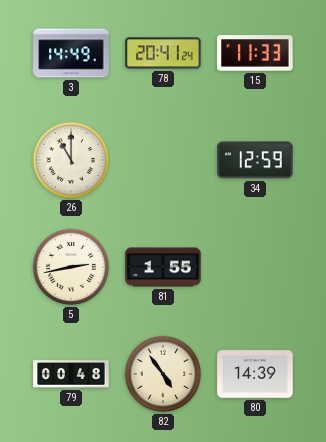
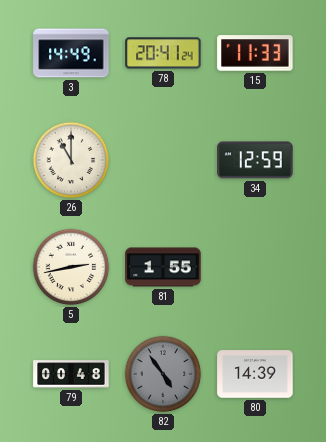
82 dial: cream -> grey
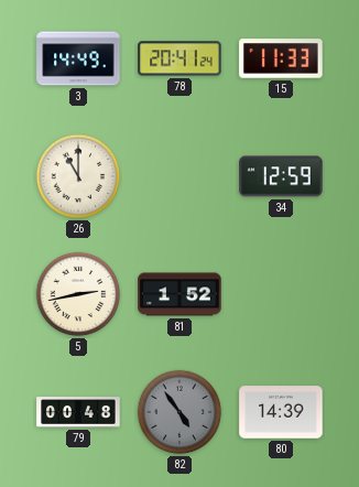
81: 1:55 -> 1:52
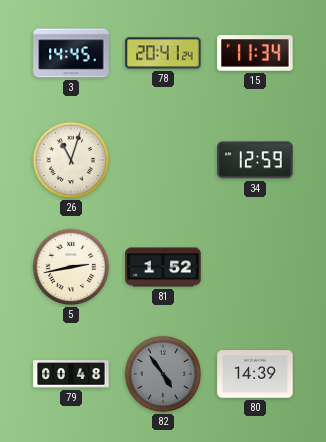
3: 14:49 -> 14:45
15: 11:33 -> 11:34
26: 11:00 -> 11:03
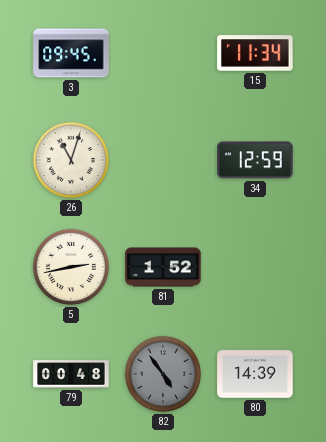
3: 14:45 -> 09:45
78: 20:41 -> none
